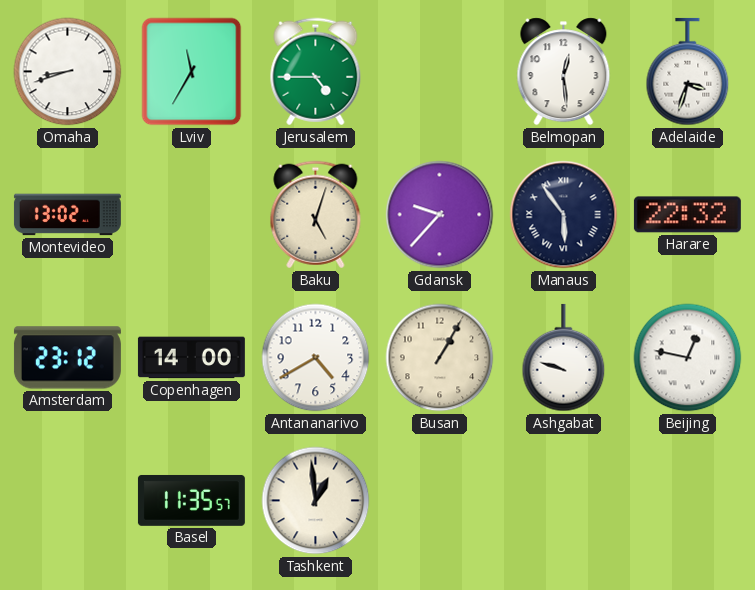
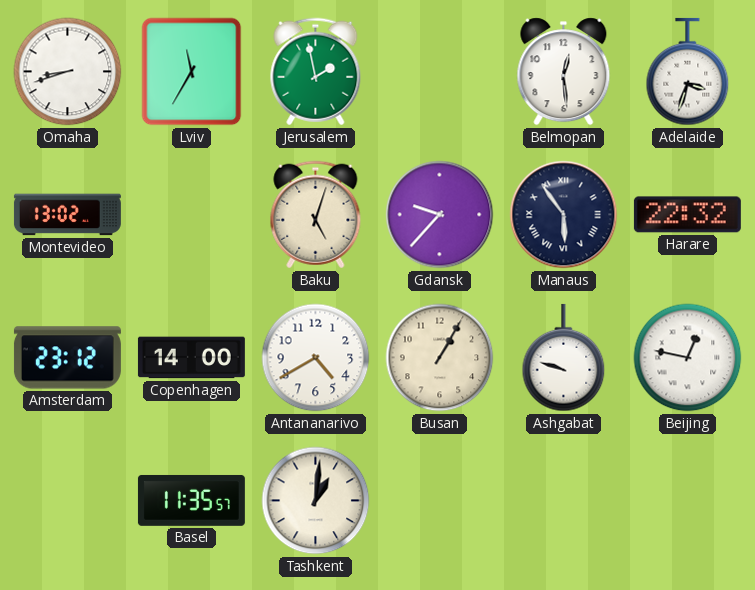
Jerusalem: 4:45 -> 1:58
Tashkent: 12:59 -> 1:01
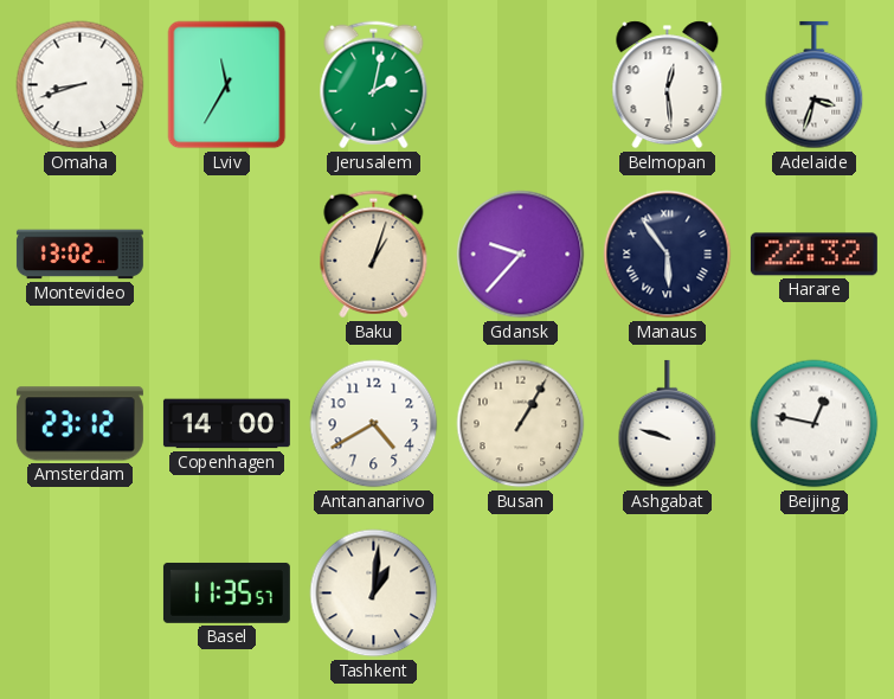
Jerusalem: 1:58 -> 2:02
Baku: 5:03 -> 1:03
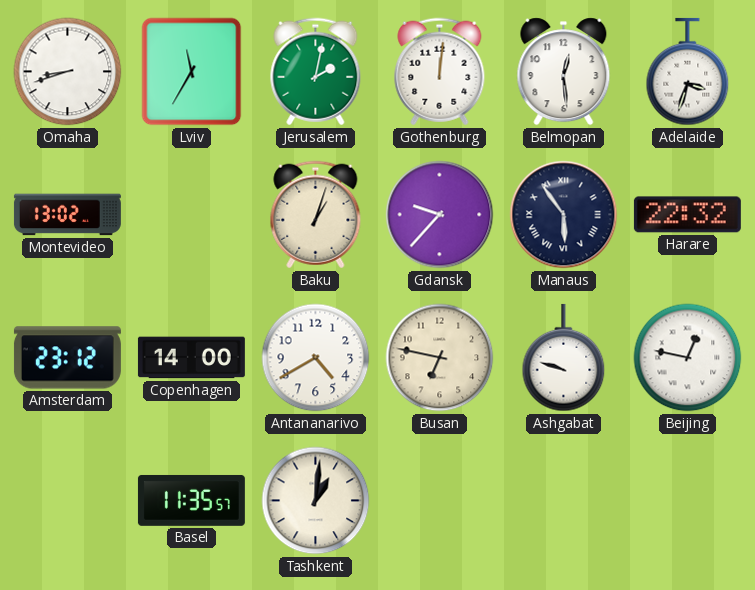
Gothenburg: none -> 12:01
Busan: 1:05 -> 6:47
